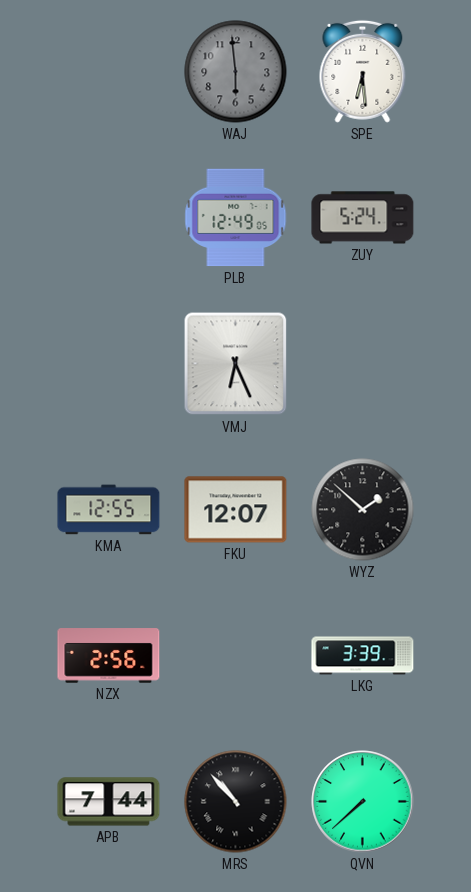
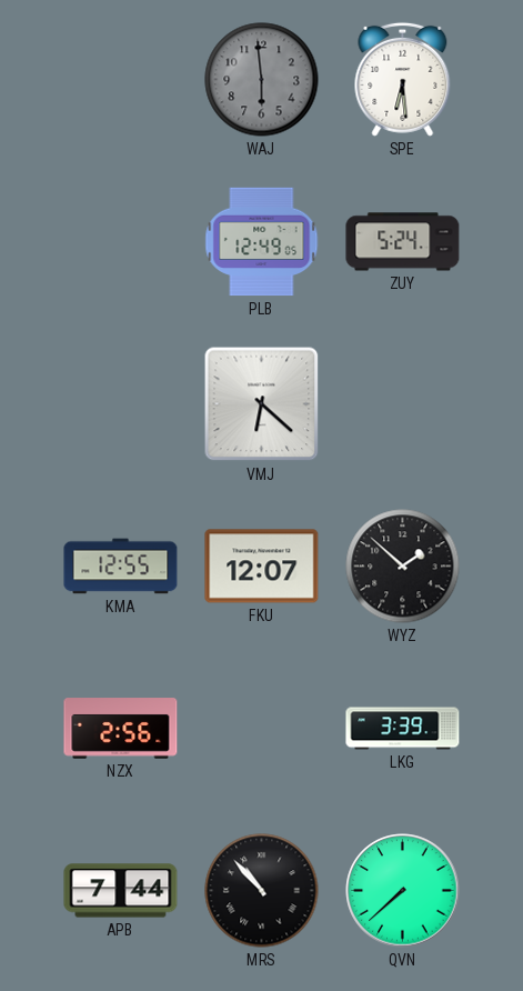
VMJ: 6:26 -> 6:22
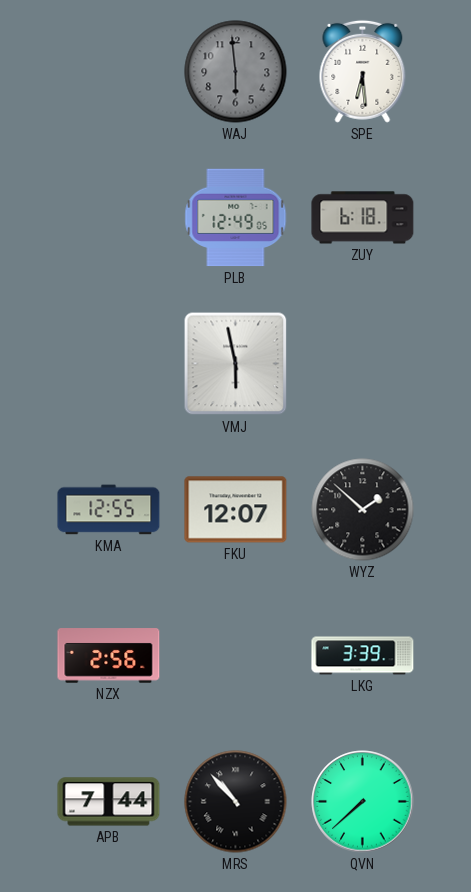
ZUY: 5:24 -> 6:18
VMJ: 6:22 -> 5:58
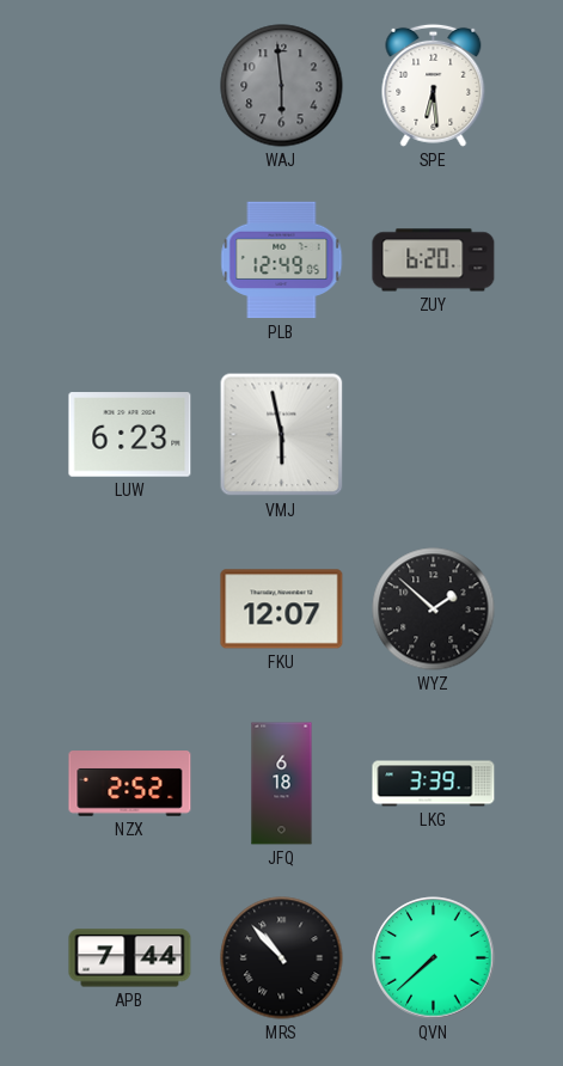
ZUY: 6:18 -> 6:20
LUW: none -> 6:23
KMA: 12:55 -> none
NZX: 2:56 -> 2:52
JFQ: none -> 6:18
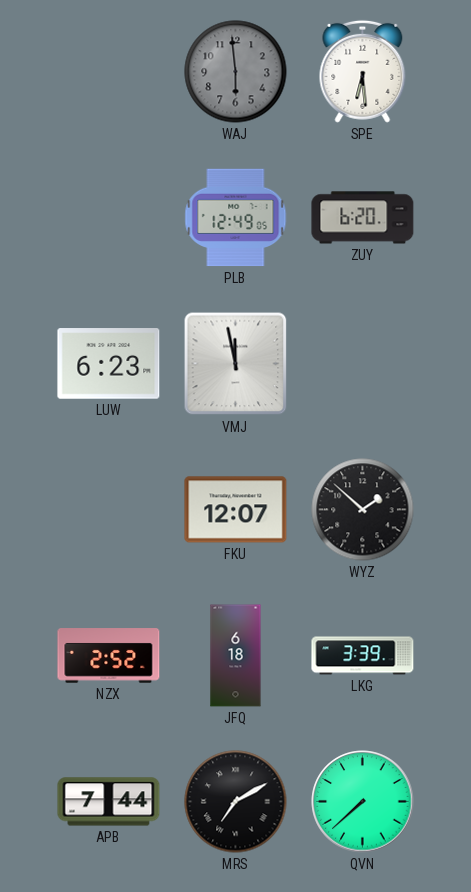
VMJ: 5:58 -> 11:58
MRS: 10:53 -> 7:10
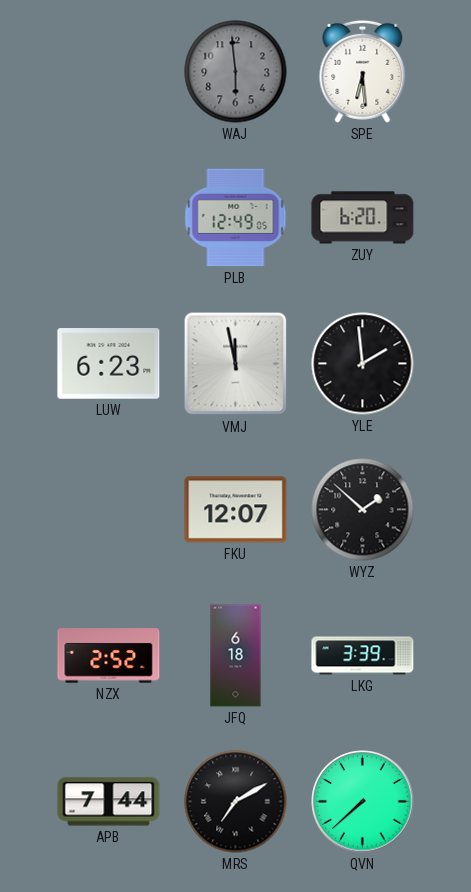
YLE: none -> 1:59
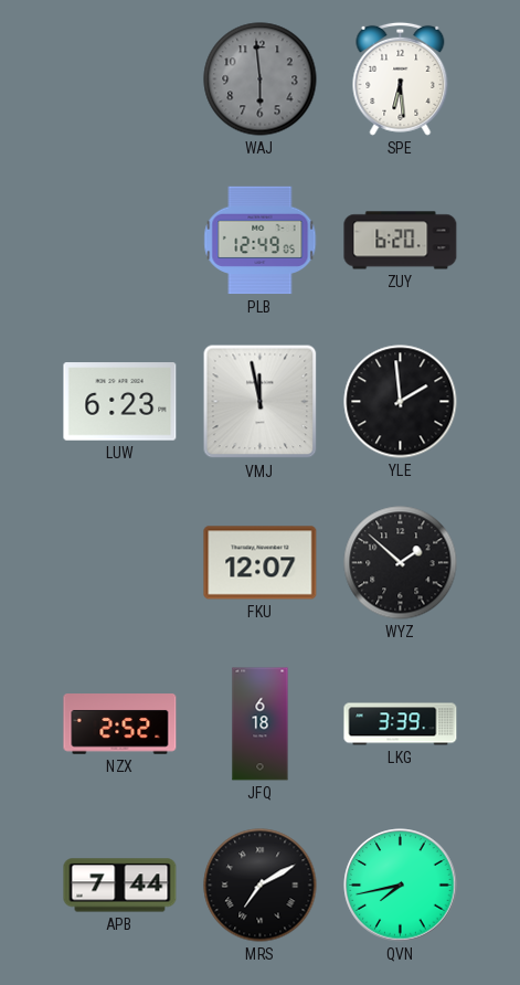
QVN: 7:38 -> 7:43
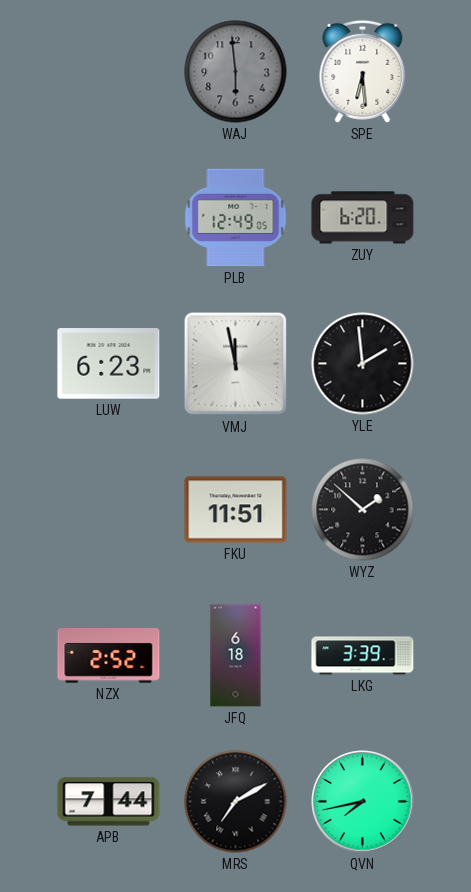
FKU: 12:07 -> 11:51
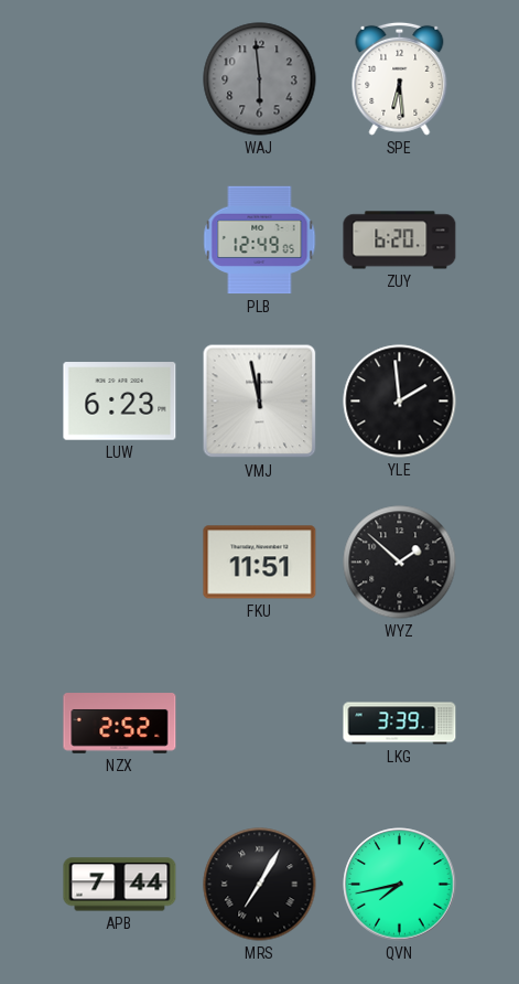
JFQ: 6:18 -> none
MRS: 7:10 -> 7:05
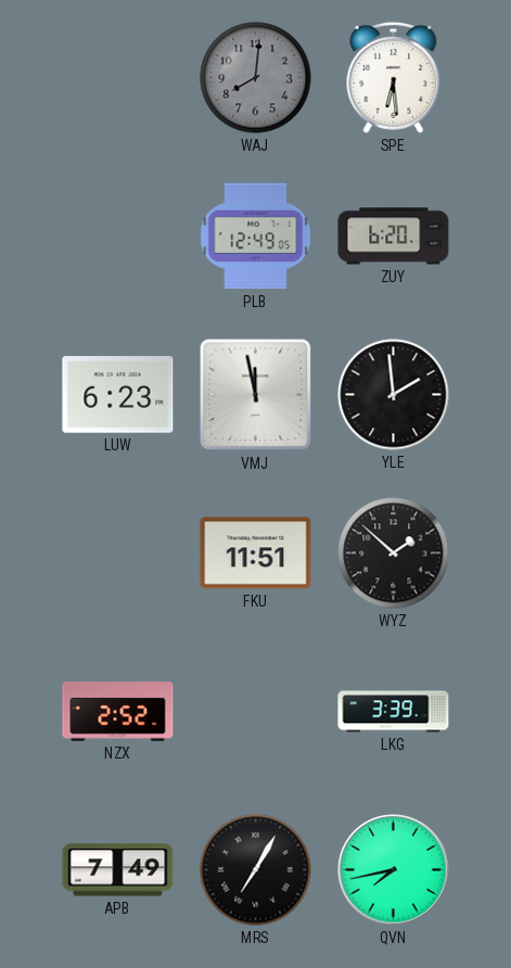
WAJ: 5:59 -> 8:01
APB: 7:44 -> 7:49
